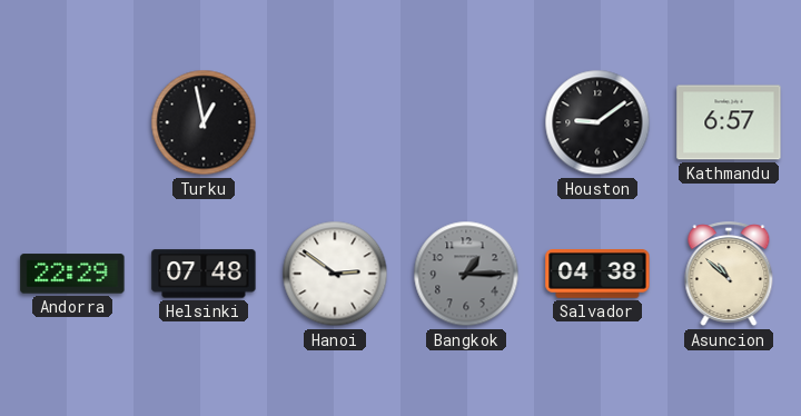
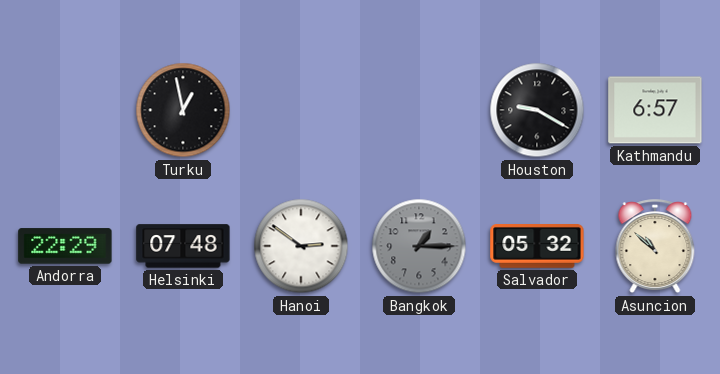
Houston: 9:09 -> 9:20
Salvador: 04:38 -> 05:32
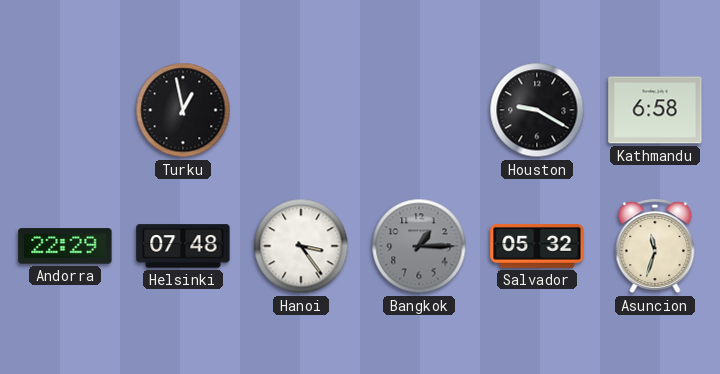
Kathmandu: 6:57 -> 6:58
Hanoi: 2:51 -> 3:24
Asuncion: 10:52 -> 11:33
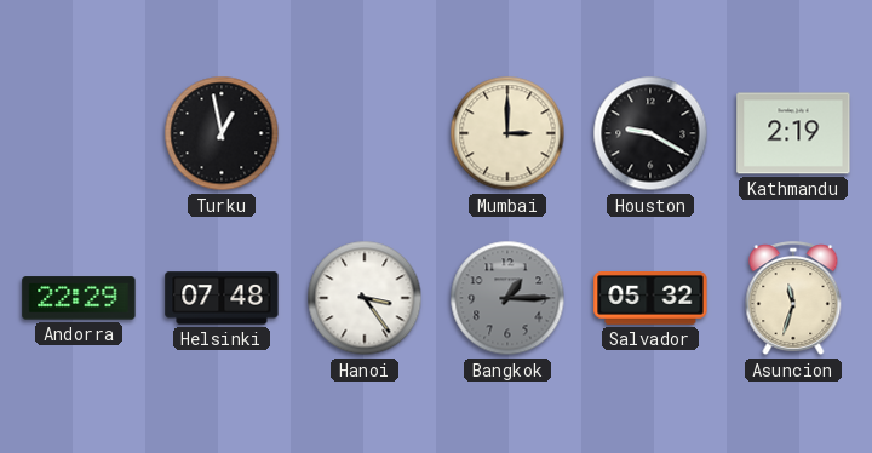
Mumbai: none -> 3:00
Kathmandu: 6:58 -> 2:19
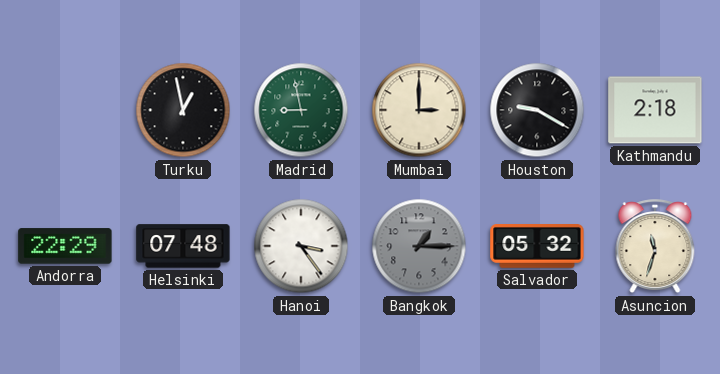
Madrid: none -> 8:58
Kathmandu: 2:19 -> 2:18
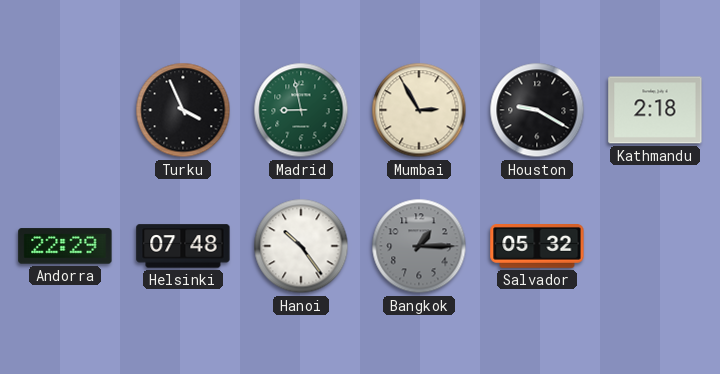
Turku: 12:58 -> 3:56
Mumbai: 3:00 -> 2:55
Hanoi: 3:24 -> 10:24
Asuncion: 11:33 -> none
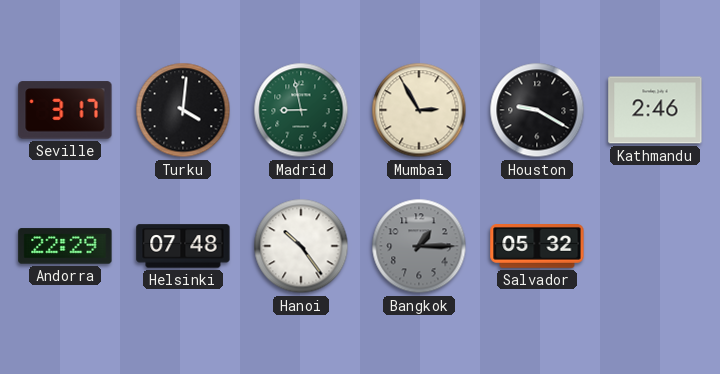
Seville: none -> 3:17
Turku: 3:56 -> 4:01
Kathmandu: 2:18 -> 2:46
